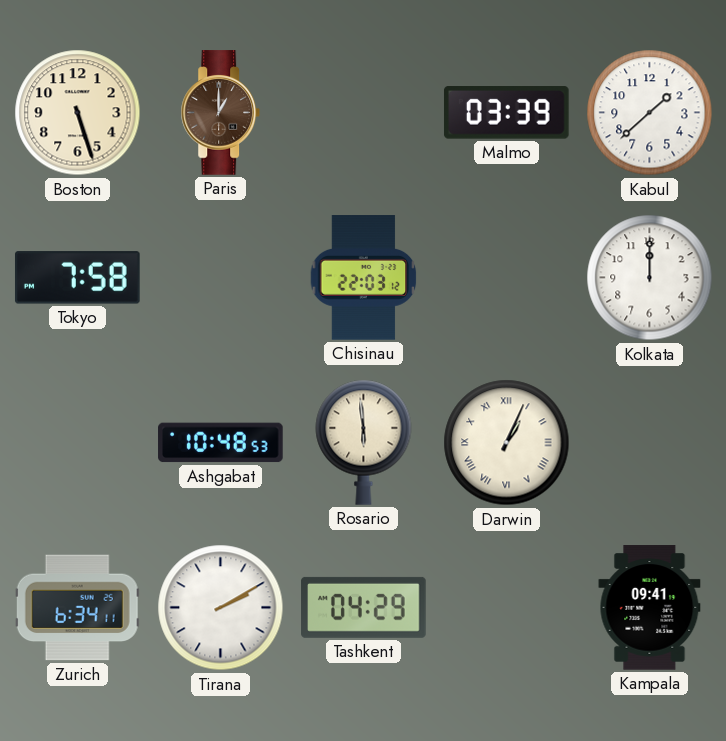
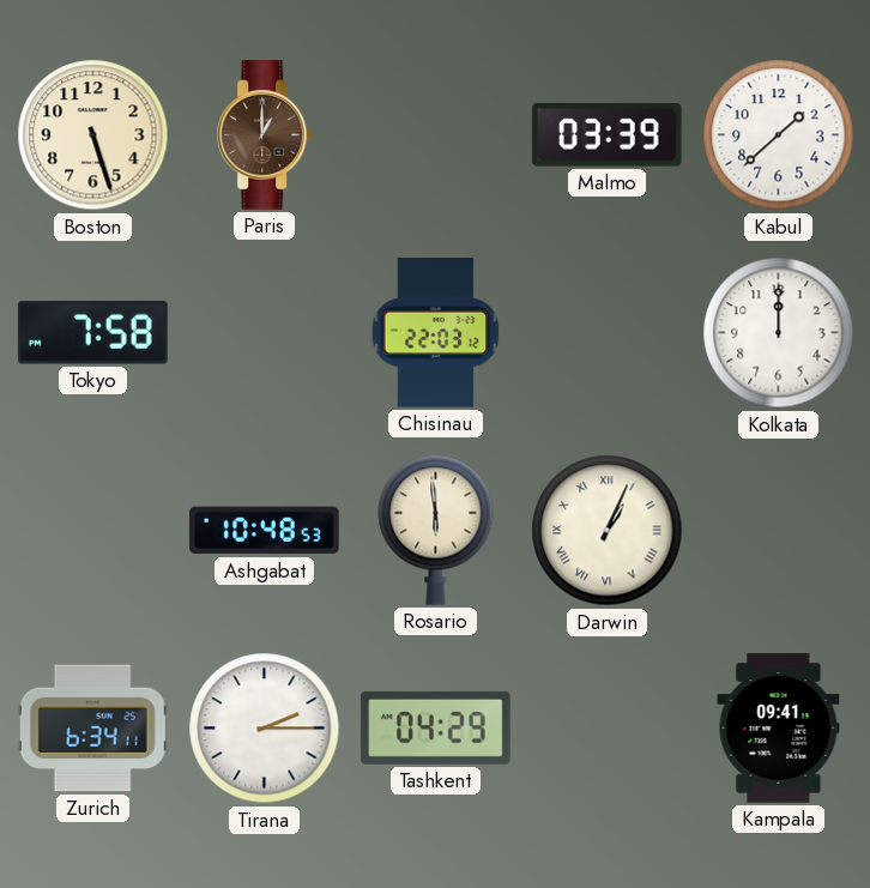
Tirana: 2:10 -> 2:15
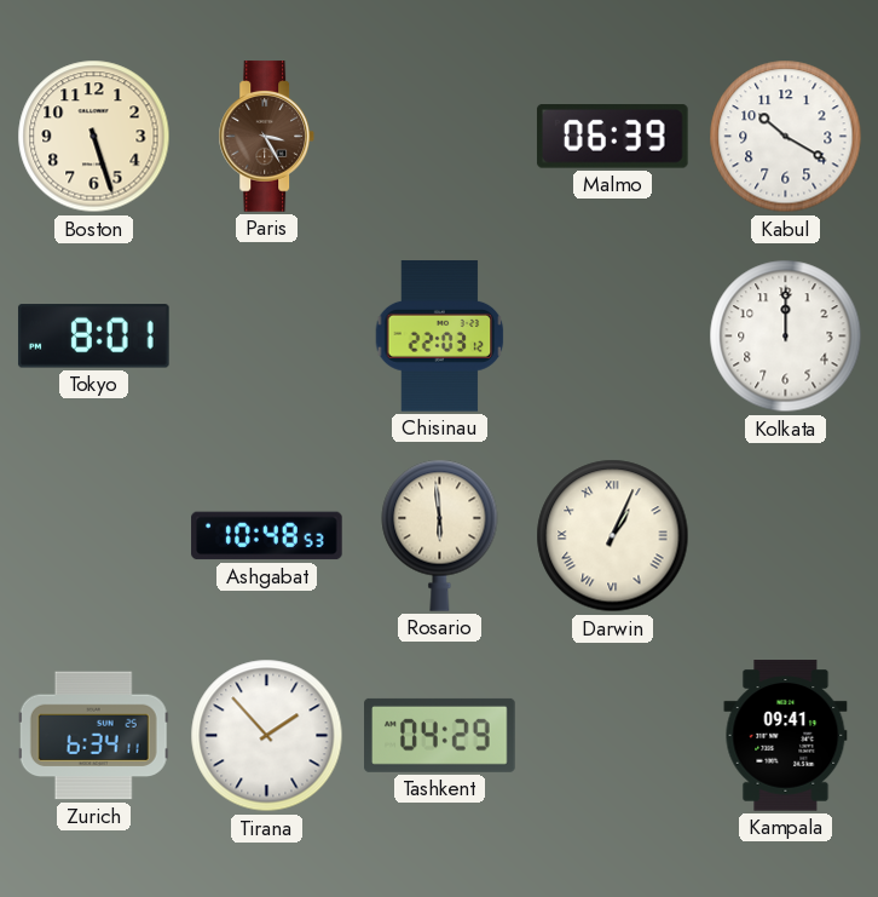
Paris: 1:00 -> 3:25
Malmo: 03:39 -> 06:39
Kabul: 1:38 -> 10:20
Tokyo: 7:58 -> 8:01
Tirana: 2:15 -> 1:53
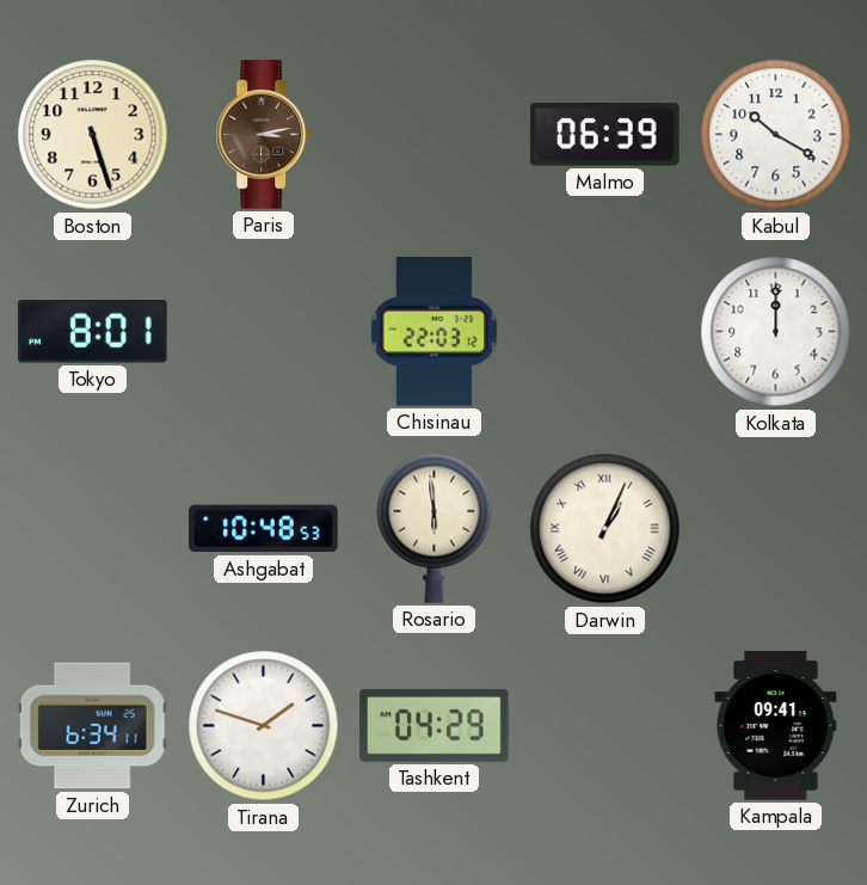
Paris: 3:25 -> 3:13
Tirana: 1:53 -> 1:48
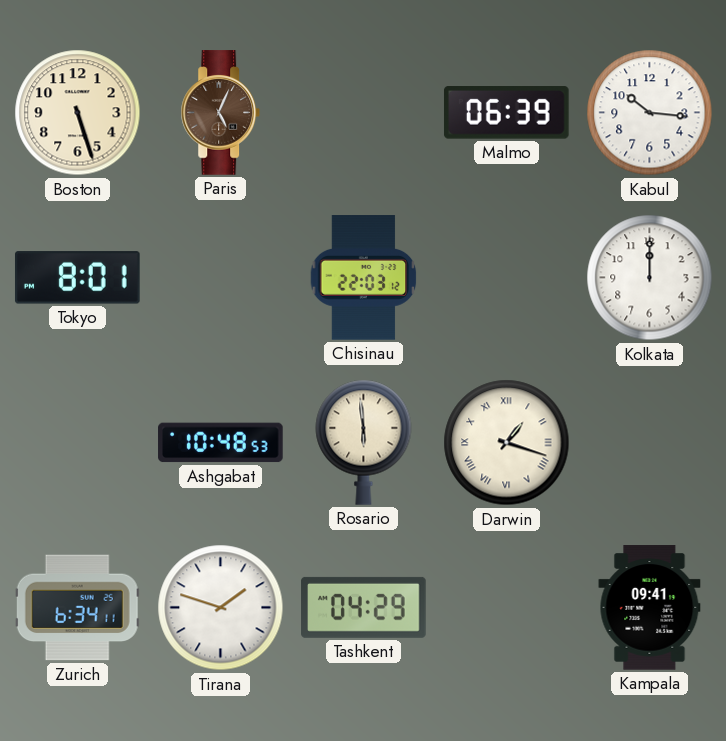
Paris: 3:13 -> 5:04
Kabul: 10:20 -> 10:16
Darwin: 1:04 -> 1:18
